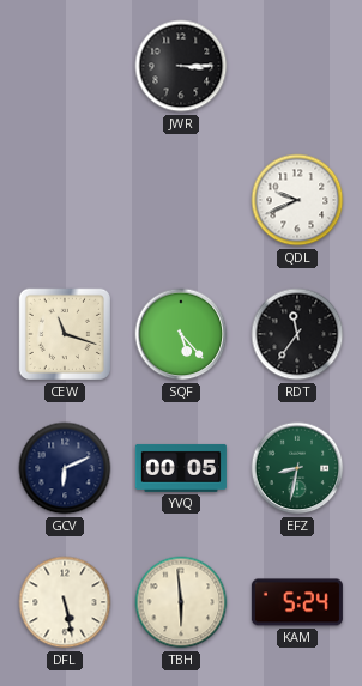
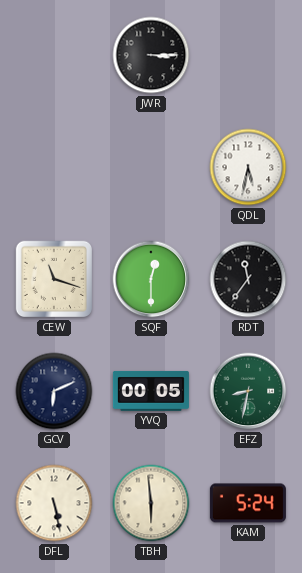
QDL: 9:41 -> 5:32
SQF: 5:23 -> 12:30
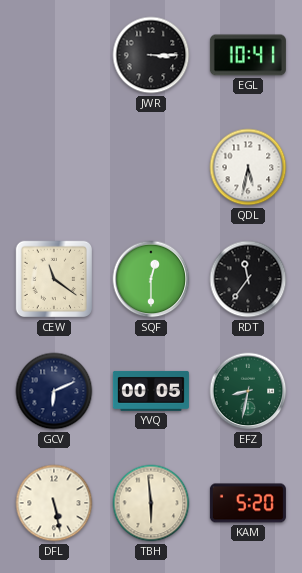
EGL: none -> 10:41
CEW: 11:18 -> 11:21
KAM: 5:24 -> 5:20
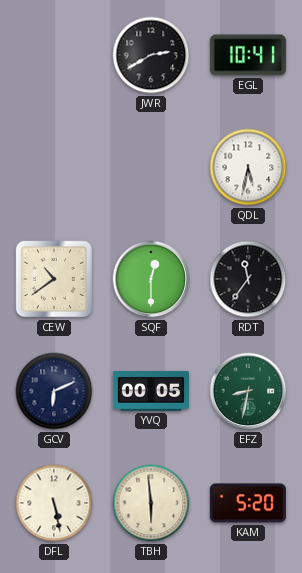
JWR: 3:15 -> 2:40
CEW: 11:21 -> 10:39
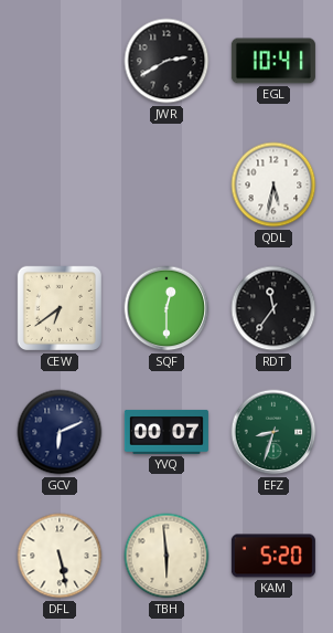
CEW: 10:39 -> 6:39
YVQ: 00:05 -> 00:07
EFZ: 8:32 -> 8:33
